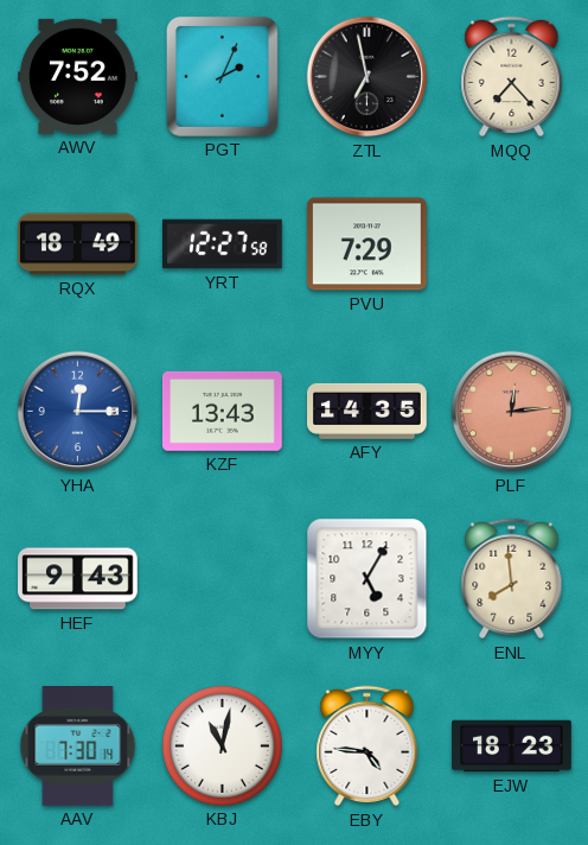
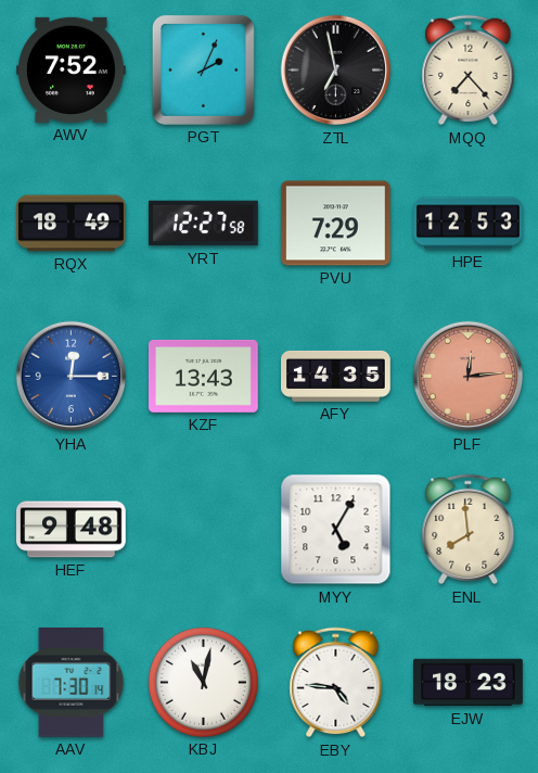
HPE: none -> 12:53
HEF: 9:43 -> 9:48
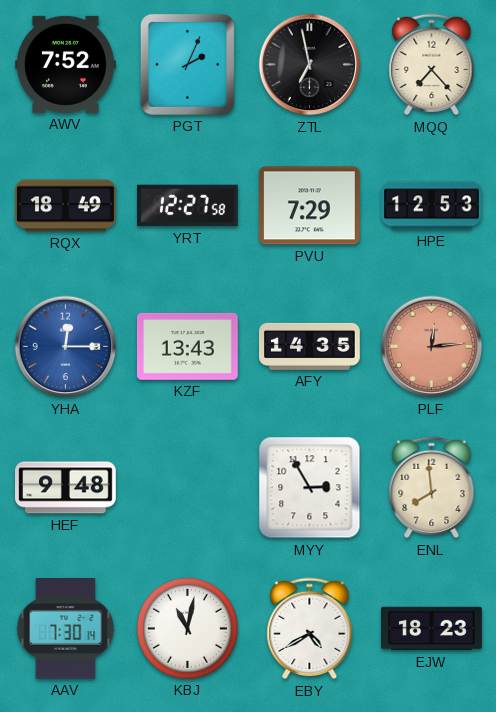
MYY: 5:05 -> 2:55
EBY: 4:46 -> 4:40
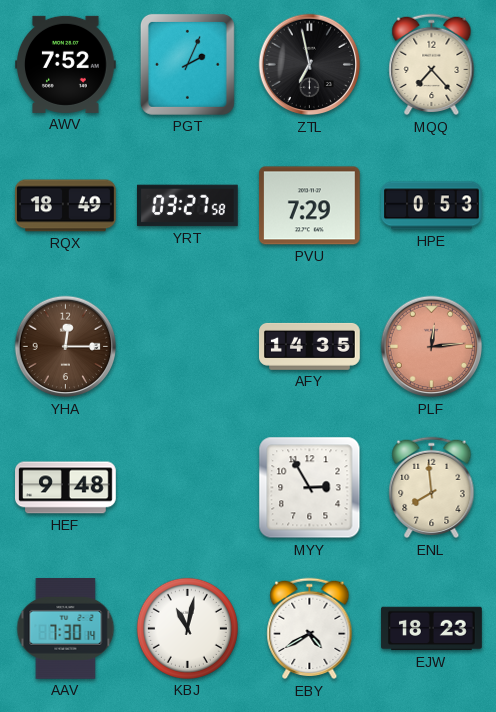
YRT: 12:27 -> 03:27
HPE: 12:53 -> 0:53
YHA dial: blue -> brown
KZF: 13:43 -> none
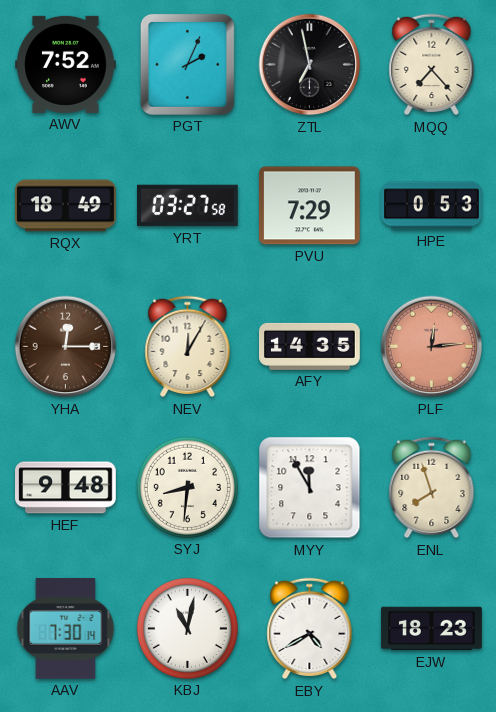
NEV: none -> 12:05
SYJ: none -> 8:31
MYY: 2:55 -> 11:55
ENL: 7:59 -> 7:57
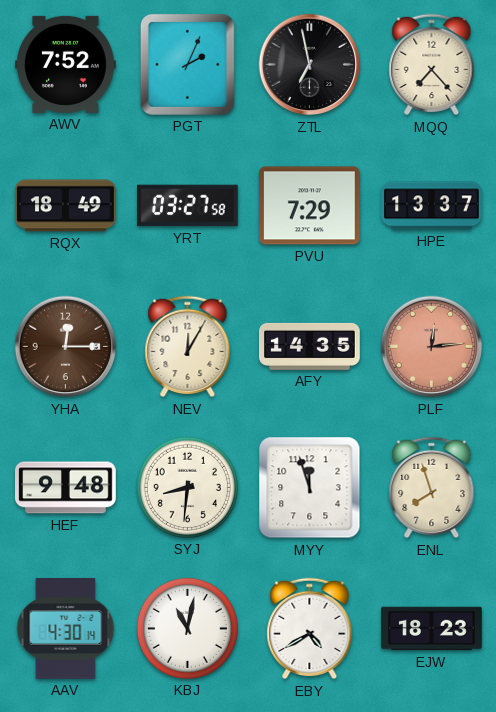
HPE: 0:53 -> 13:37
MYY: 11:55 -> 11:57
AAV: 7:30 -> 4:30
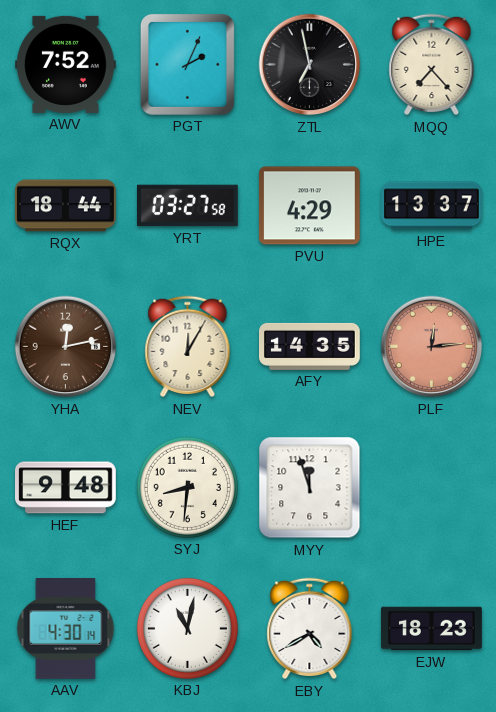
RQX: 18:49 -> 18:44
PVU: 7:29 -> 4:29
YHA: 12:15 -> 12:13
ENL: 7:57 -> none
